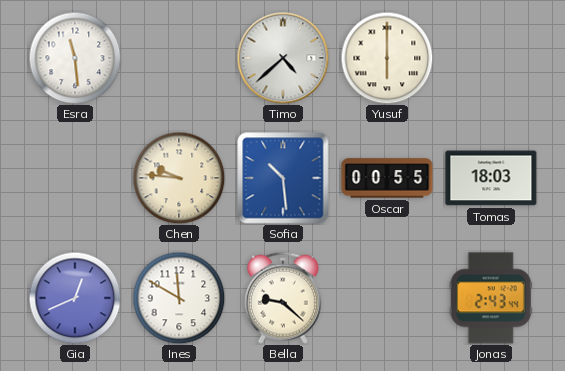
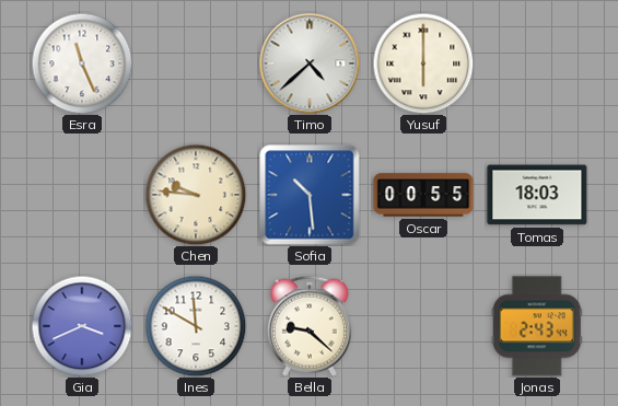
Esra: 11:29 -> 11:26
Gia: 12:41 -> 3:41
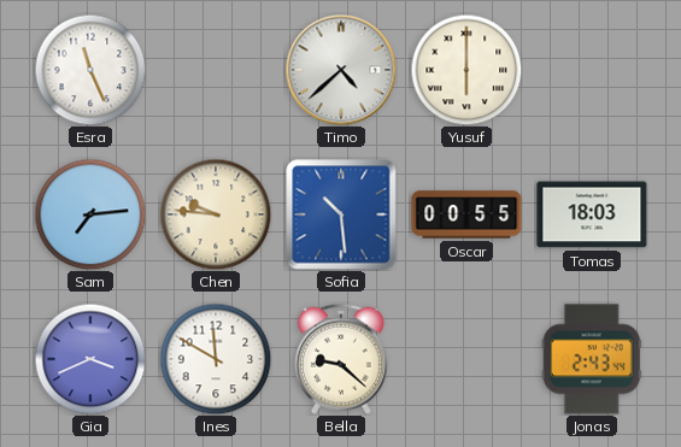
Sam: none -> 7:14
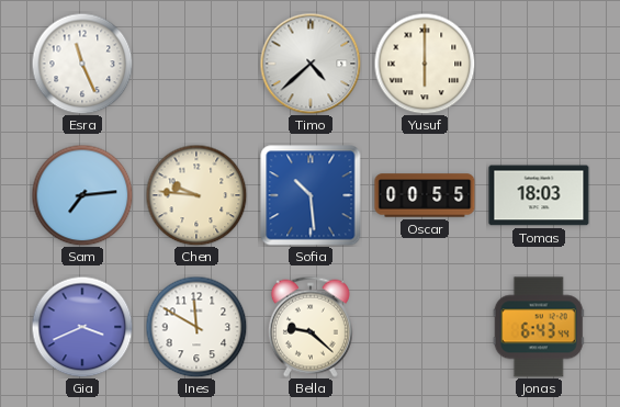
Jonas: 2:43 -> 6:43
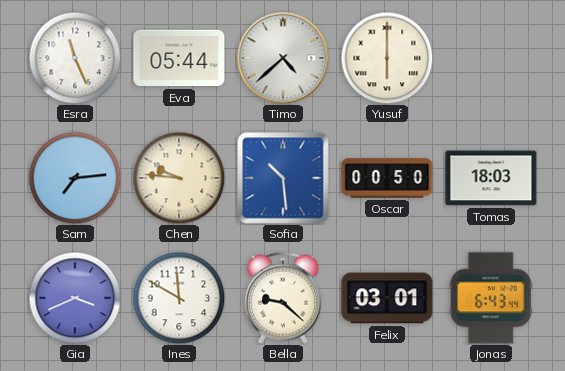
Eva: none -> 05:44
Oscar: 00:55 -> 00:50
Felix: none -> 03:01
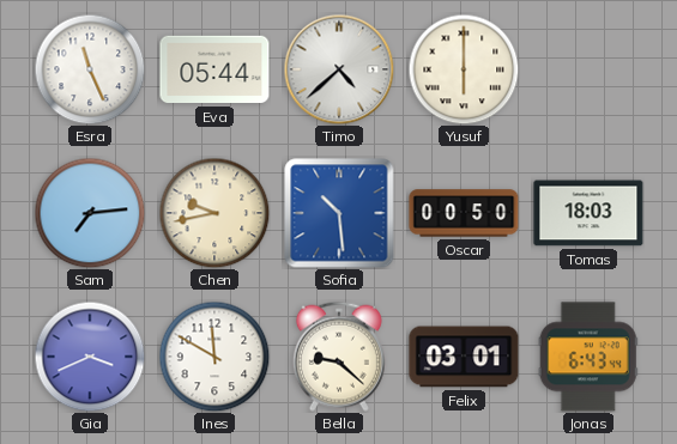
Chen: 9:46 -> 9:43
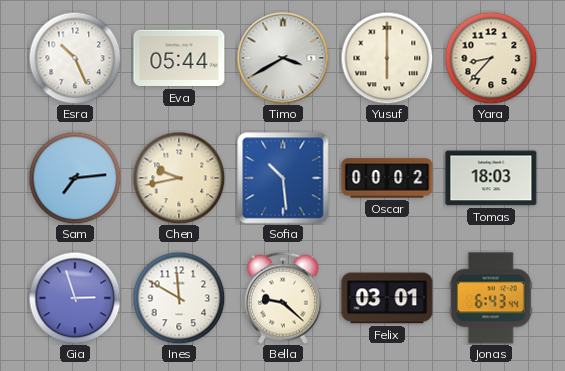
Esra: 11:26 -> 10:26
Timo: 4:38 -> 3:40
Yara: none -> 8:37
Oscar: 00:50 -> 00:02
Gia: 3:41 -> 2:57
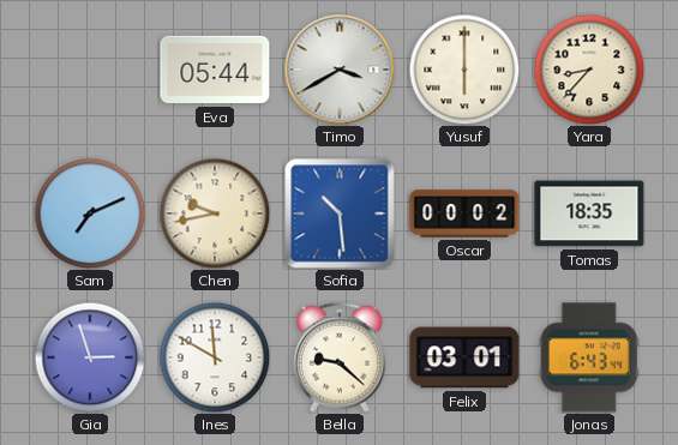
Esra: 10:26 -> none
Sam: 7:14 -> 7:11
Tomas: 18:03 -> 18:35
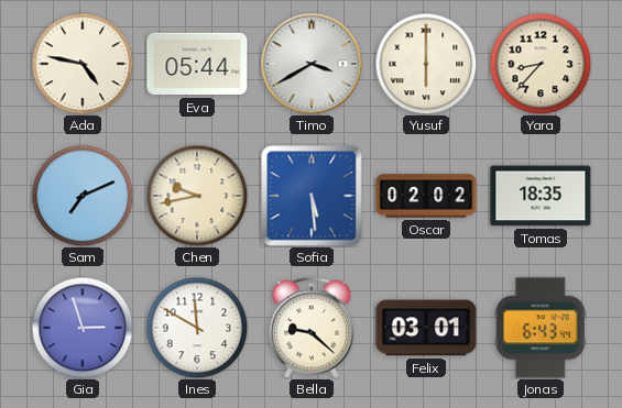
Ada: none -> 4:47
Sofia: 10:29 -> 5:29
Oscar: 00:02 -> 02:02
